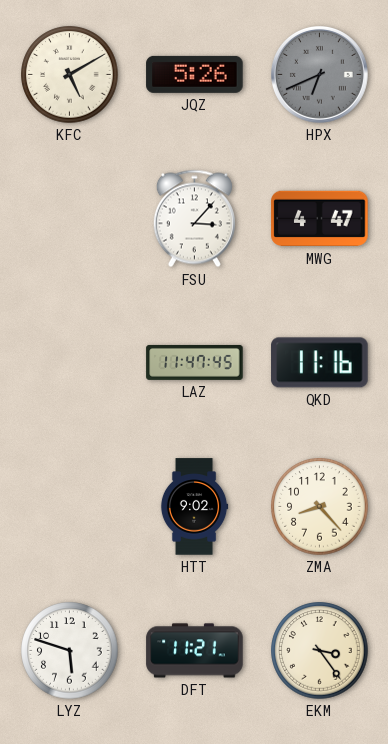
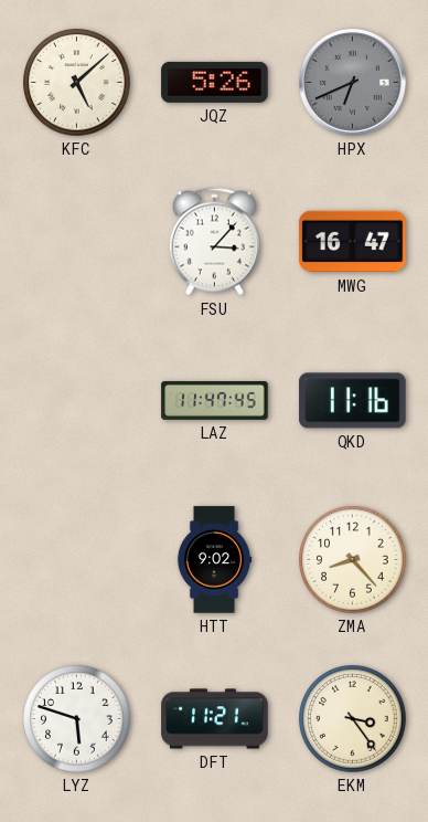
KFC: 5:10 -> 5:08
MWG: 4:47 -> 16:47
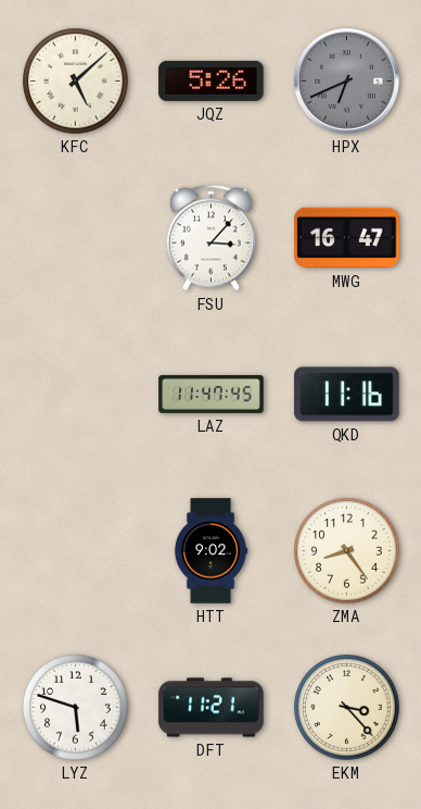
ZMA: 8:23 -> 8:24
EKM: 3:24 -> 3:23
